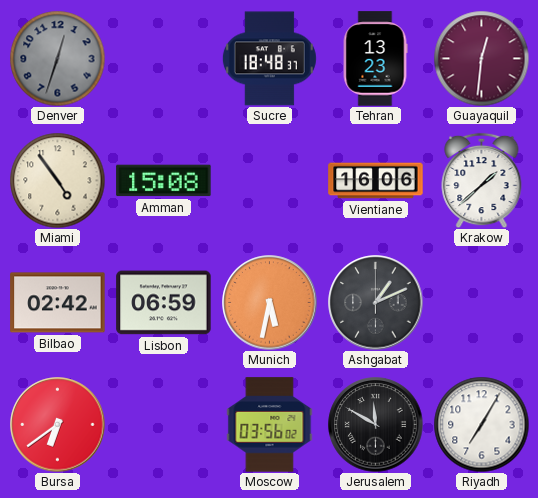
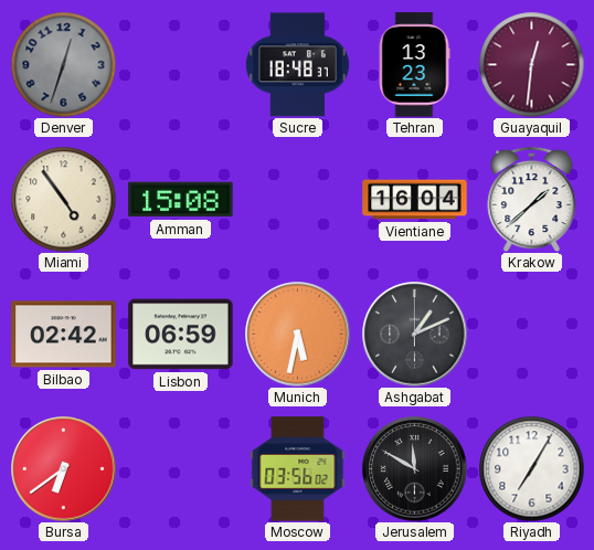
Vientiane: 16:06 -> 16:04
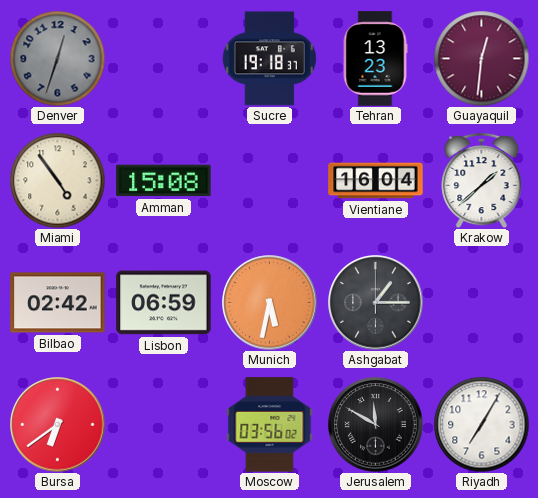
Sucre: 18:48 -> 19:18
Ashgabat: 1:11 -> 1:15
